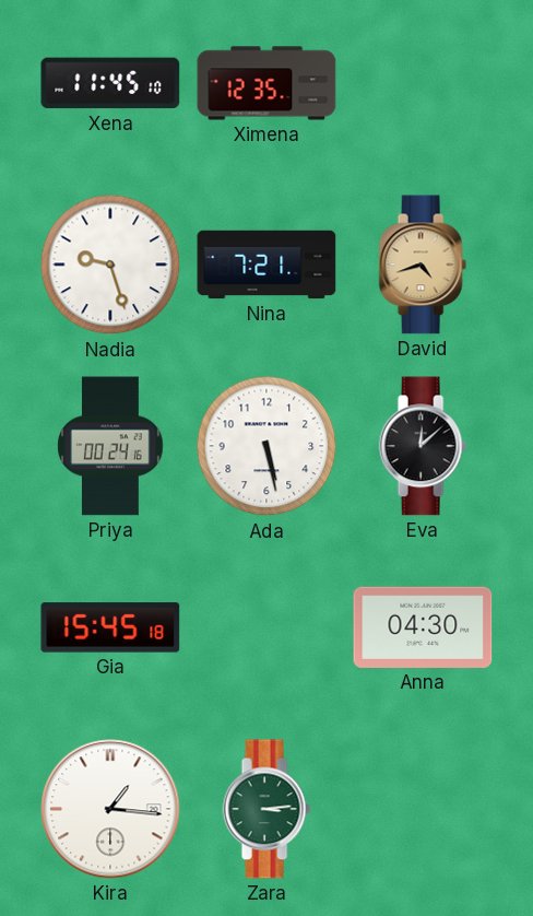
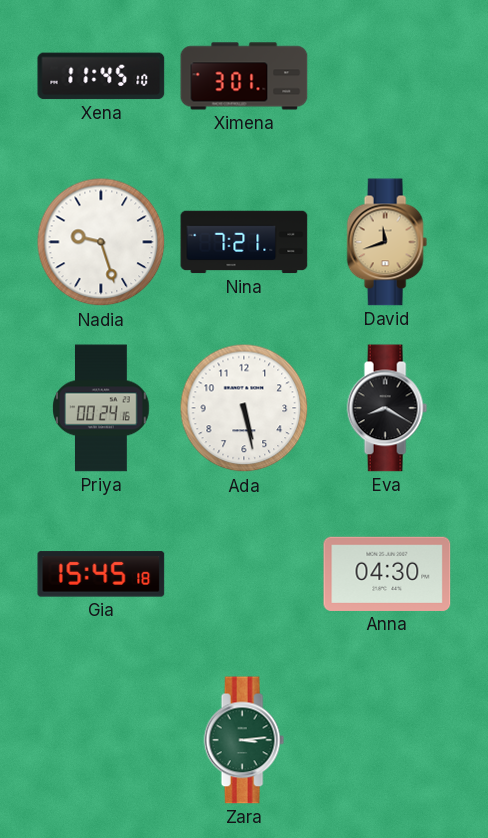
Ximena: 12:35 -> 3:01
David: 4:42 -> 11:42
Eva: 12:08 -> 8:20
Kira: 1:16 -> none
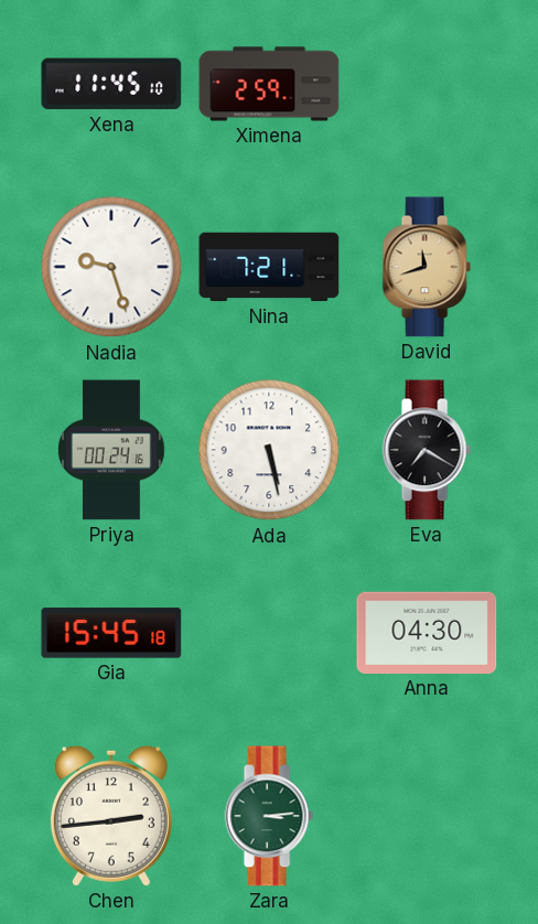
Ximena: 3:01 -> 2:59
Eva: 8:20 -> 7:20
Chen: none -> 2:44
